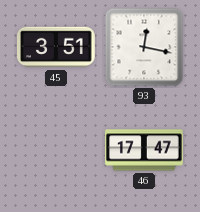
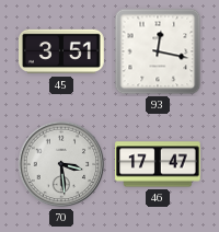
70: none -> 3:29
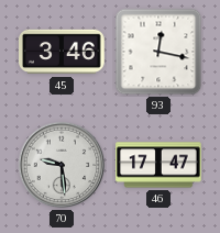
45: 3:51 -> 3:46
70: 3:29 -> 9:29
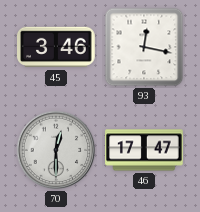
70: 9:29 -> 12:30
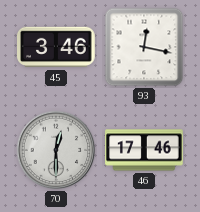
46: 17:47 -> 17:46
